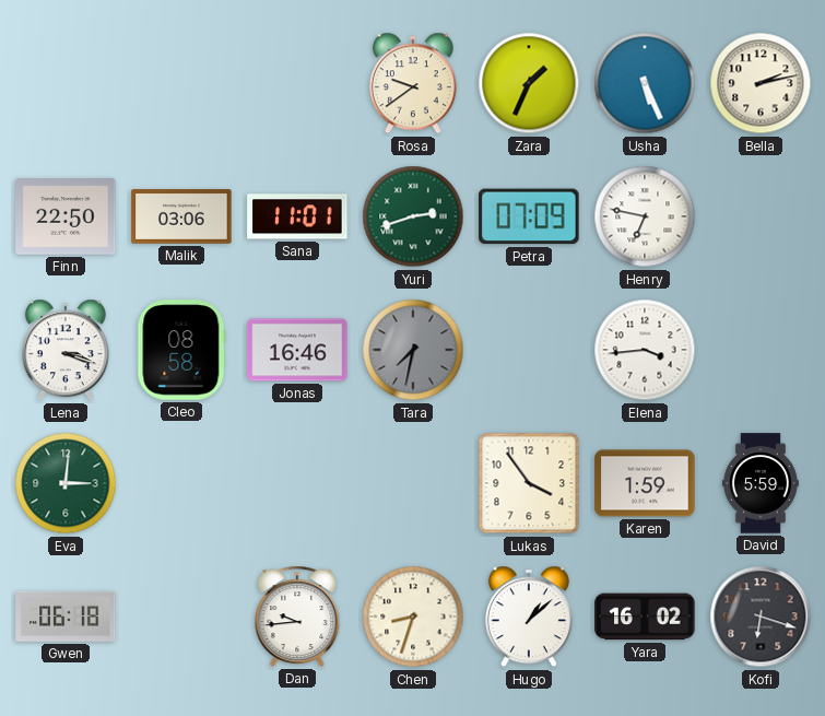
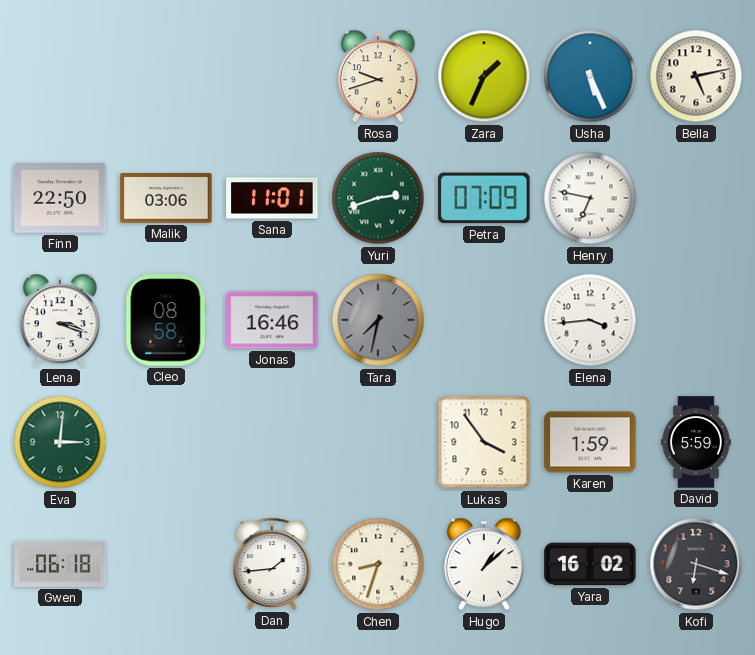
Rosa: 9:39 -> 9:42
Bella: 2:13 -> 5:13
Dan: 9:44 -> 1:44
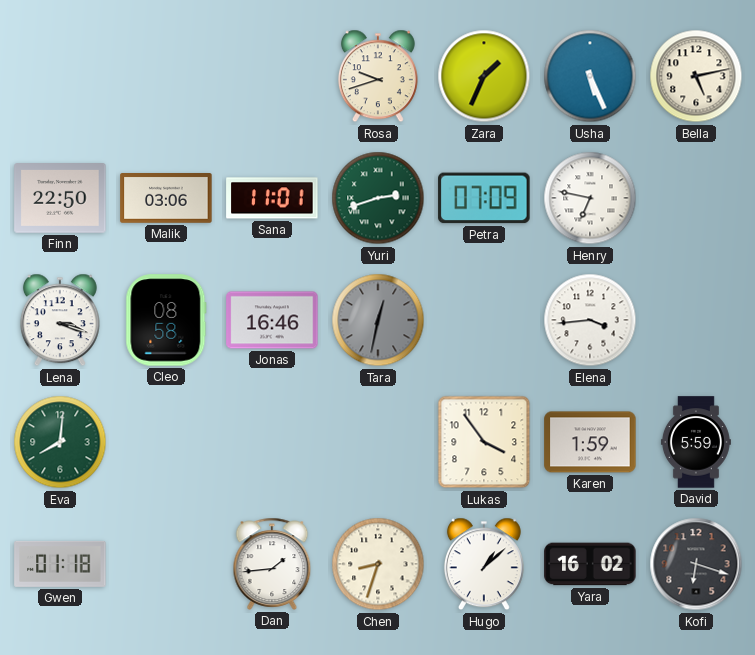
Tara: 7:32 -> 12:32
Eva: 3:01 -> 8:01
Gwen: 06:18 -> 01:18
